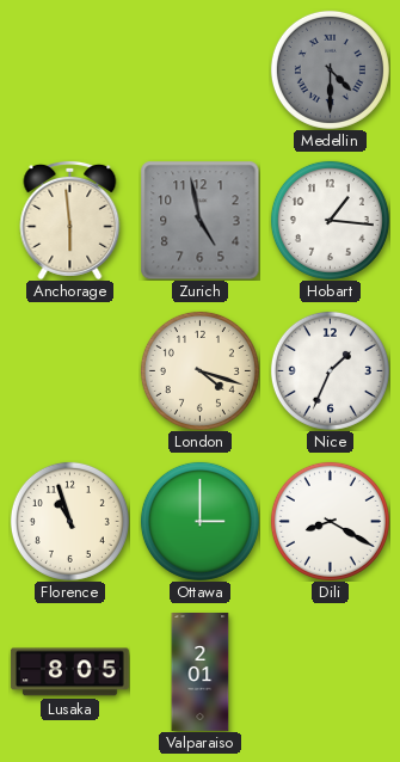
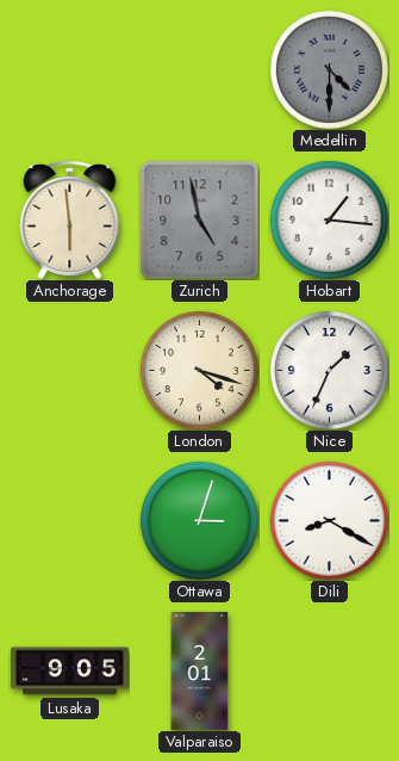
Florence: 10:57 -> none
Ottawa: 3:00 -> 3:03
Lusaka: 8:05 -> 9:05
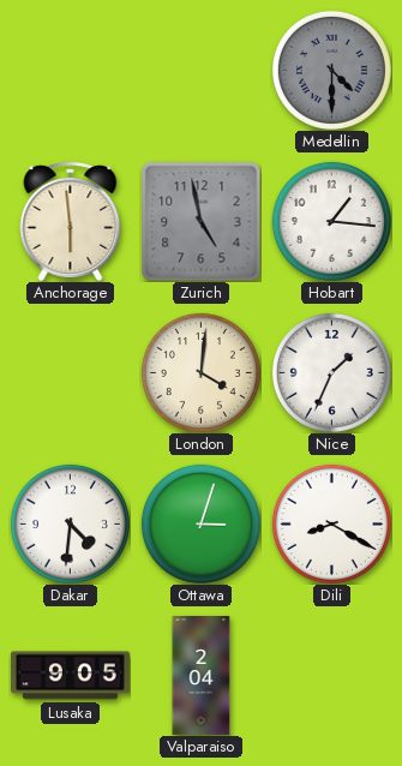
London: 4:18 -> 4:01
Dakar: none -> 4:31
Valparaiso: 2:01 -> 2:04
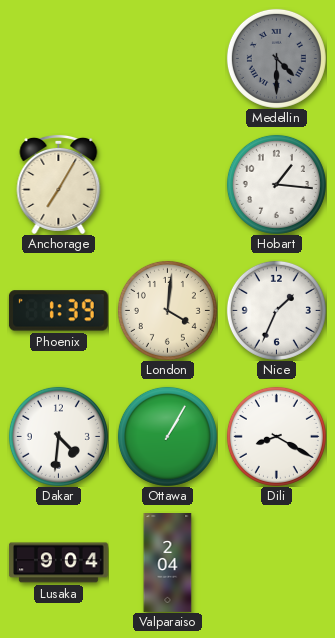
Anchorage: 5:59 -> 7:05
Zurich: 4:58 -> none
Phoenix: none -> 1:39
Ottawa: 3:03 -> 1:05
Lusaka: 9:05 -> 9:04
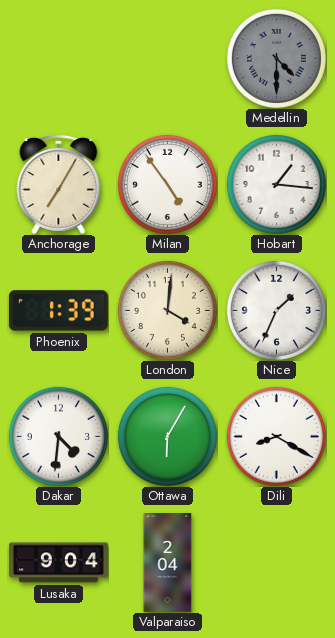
Milan: none -> 4:54
Ottawa: 1:05 -> 6:05
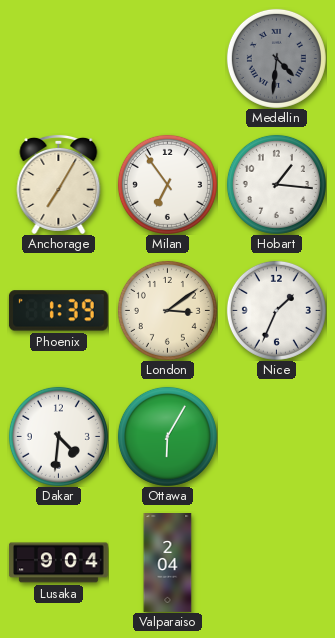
Medellin: 4:30 -> 4:31
Milan: 4:54 -> 6:54
London: 4:01 -> 3:09
Dili: 8:20 -> none
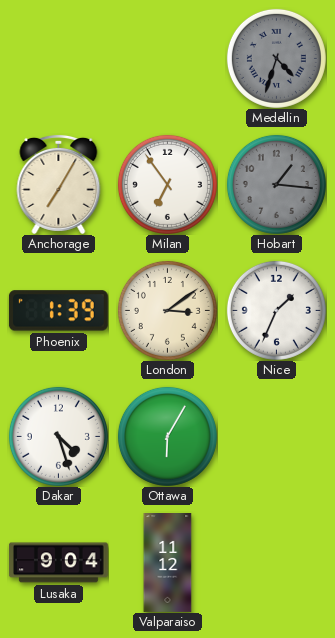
Medellin: 4:31 -> 4:33
Hobart dial: white -> grey
Dakar: 4:31 -> 4:27
Valparaiso: 2:04 -> 11:12
